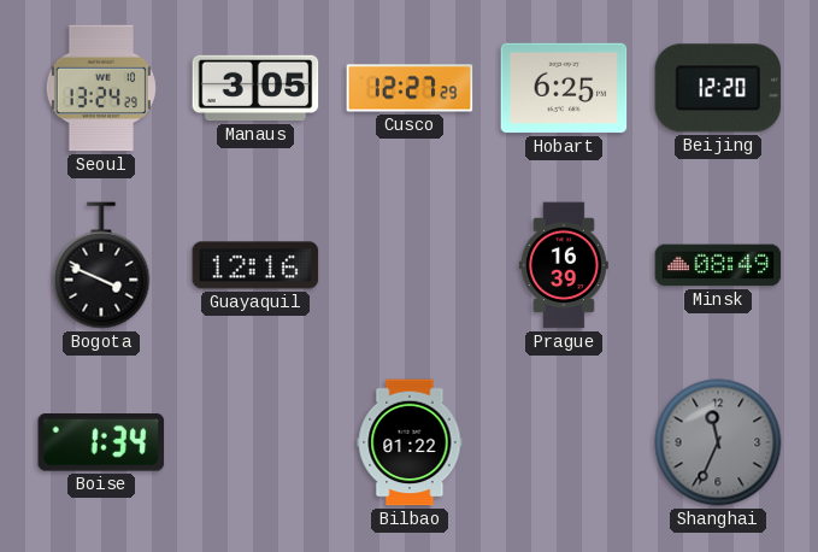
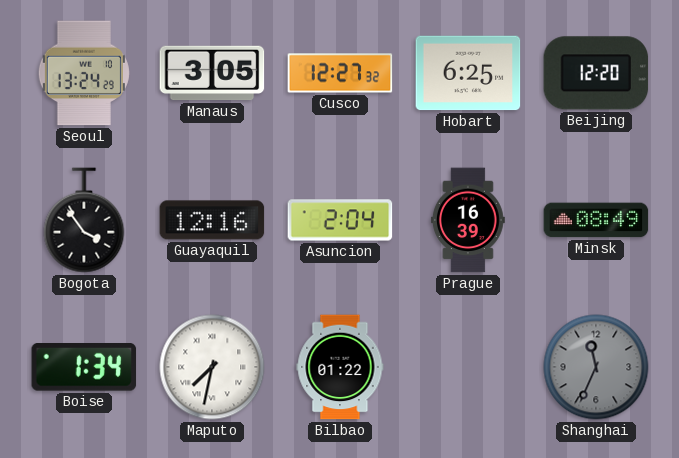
Cusco: 12:27:29 -> 12:27:32
Bogota: 3:49 -> 3:54
Asuncion: none -> 2:04
Maputo: none -> 7:32
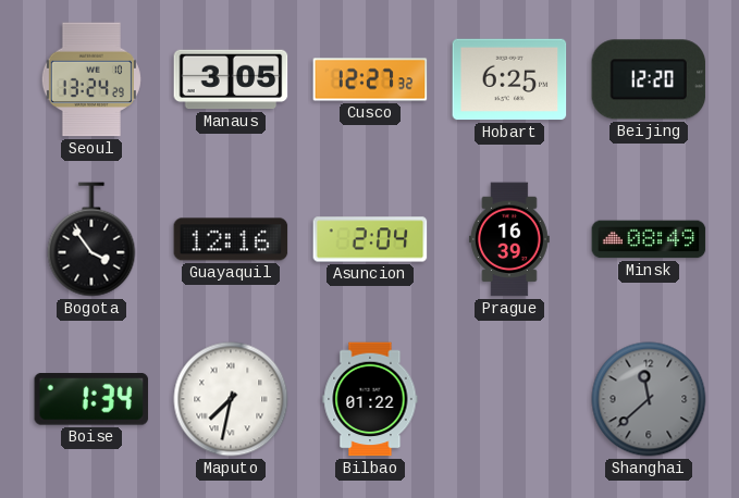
Shanghai: 11:34 -> 11:38
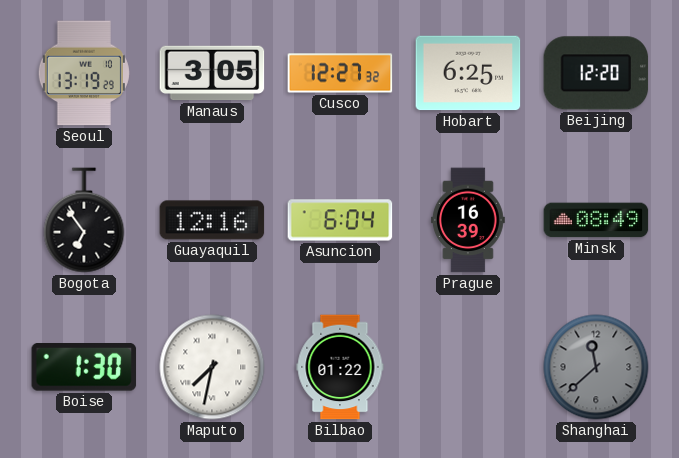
Seoul: 13:24 -> 13:19
Bogota: 3:54 -> 6:54
Asuncion: 2:04 -> 6:04
Boise: 1:34 -> 1:30
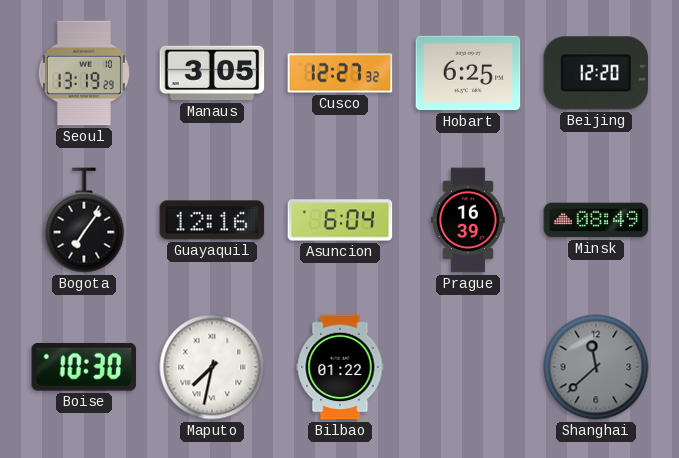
Bogota: 6:54 -> 7:06
Boise: 1:30 -> 10:30
